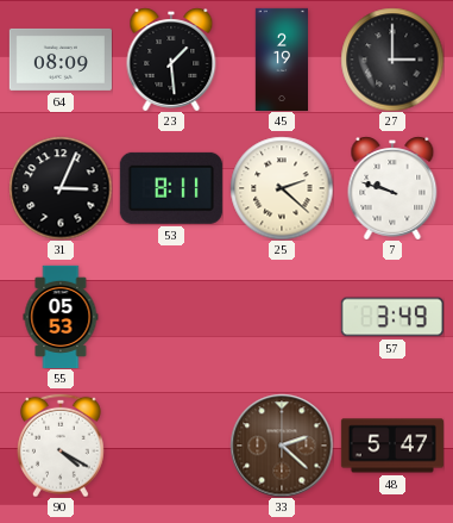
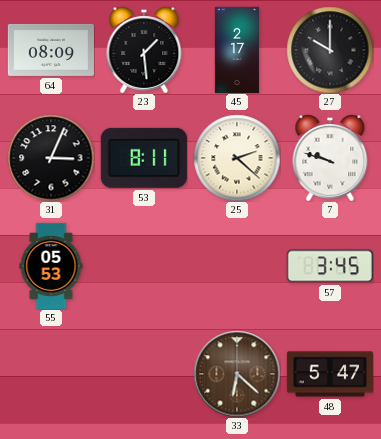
45: 2:19 -> 2:17
27: 3:00 -> 10:00
57: 3:49 -> 3:45
90: 4:20 -> none
33: 2:22 -> 6:22
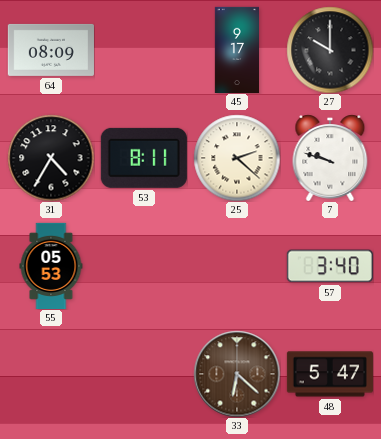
23: 1:29 -> none
45: 2:17 -> 9:17
31: 3:04 -> 4:35
57: 3:45 -> 3:40
